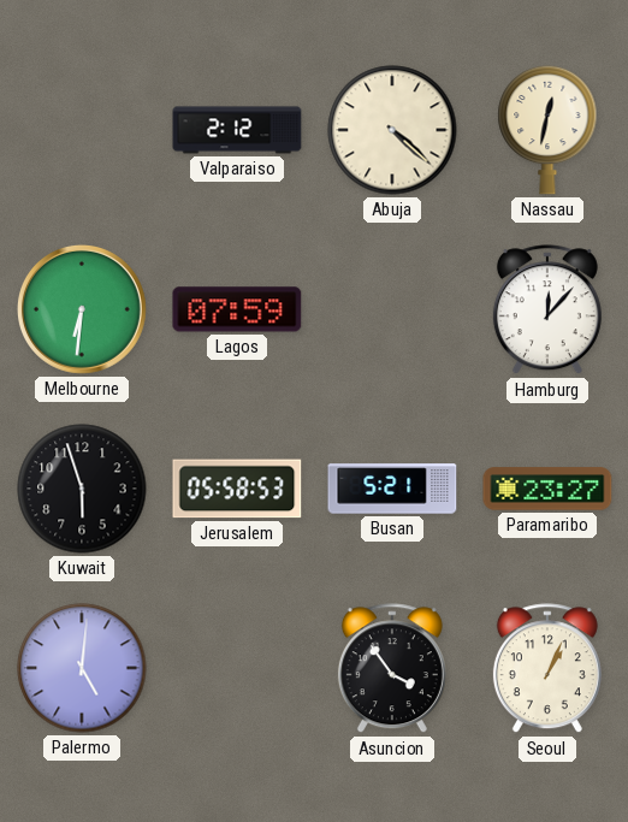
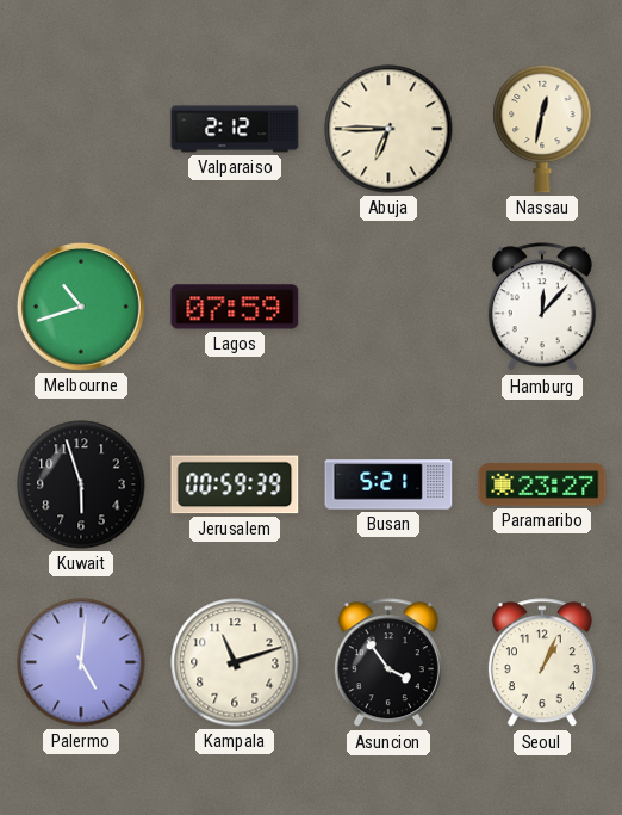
Abuja: 4:22 -> 6:45
Melbourne: 6:31 -> 10:42
Jerusalem: 05:58 -> 00:59
Kampala: none -> 11:12
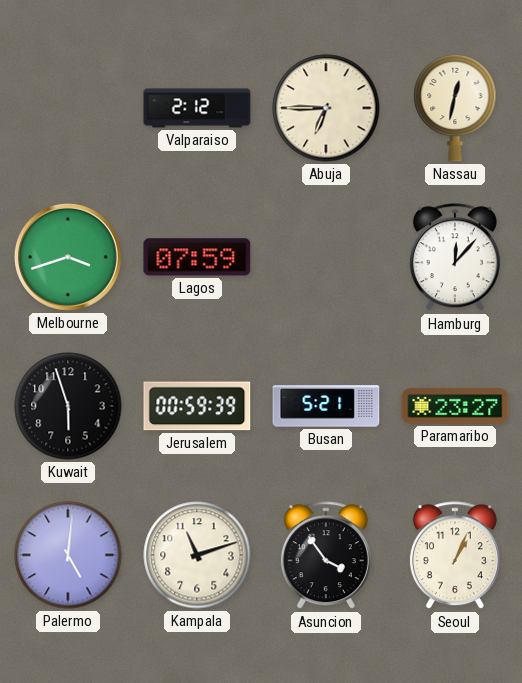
Melbourne: 10:42 -> 3:42
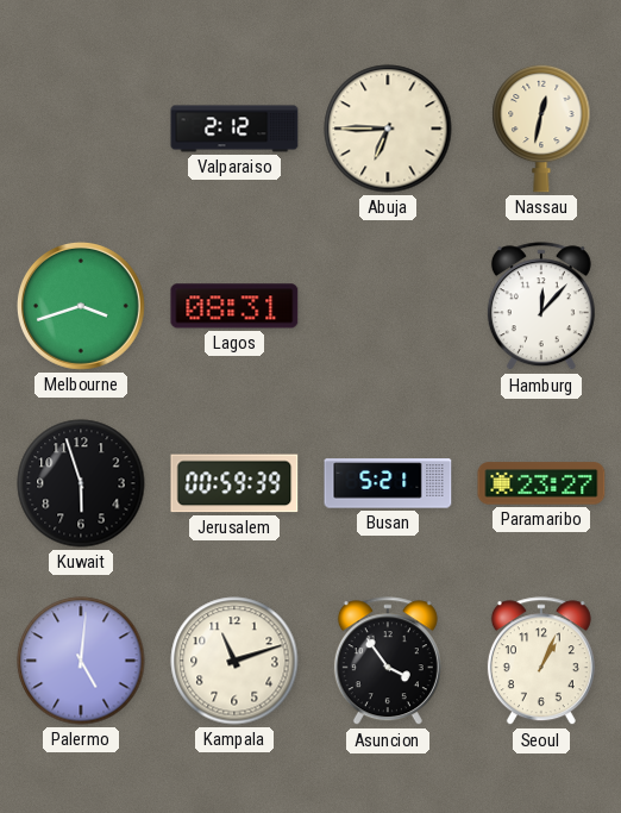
Lagos: 07:59 -> 08:31
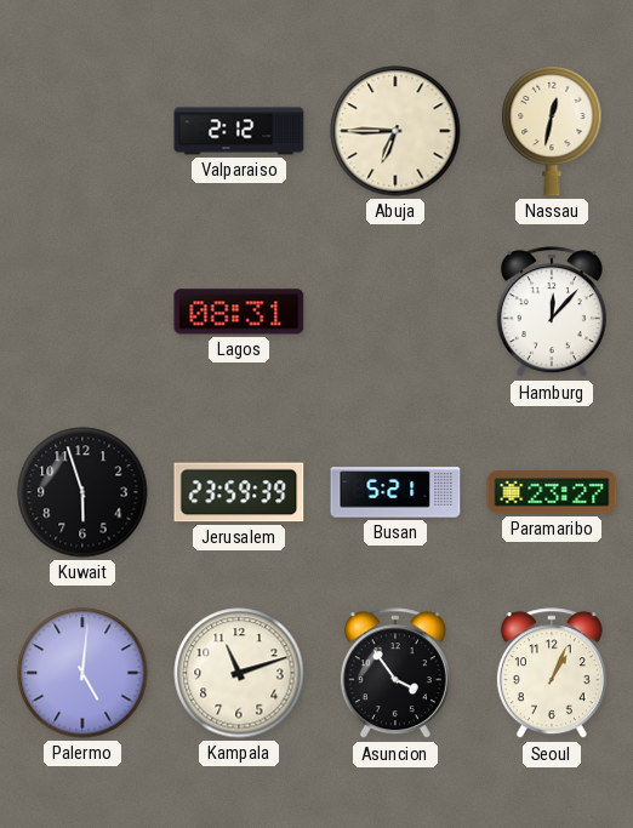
Melbourne: 3:42 -> none
Jerusalem: 00:59 -> 23:59
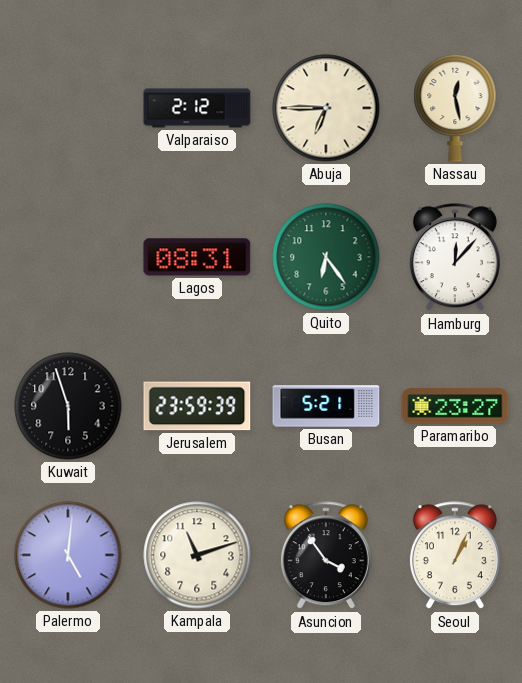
Nassau: 12:32 -> 12:28
Quito: none -> 6:24
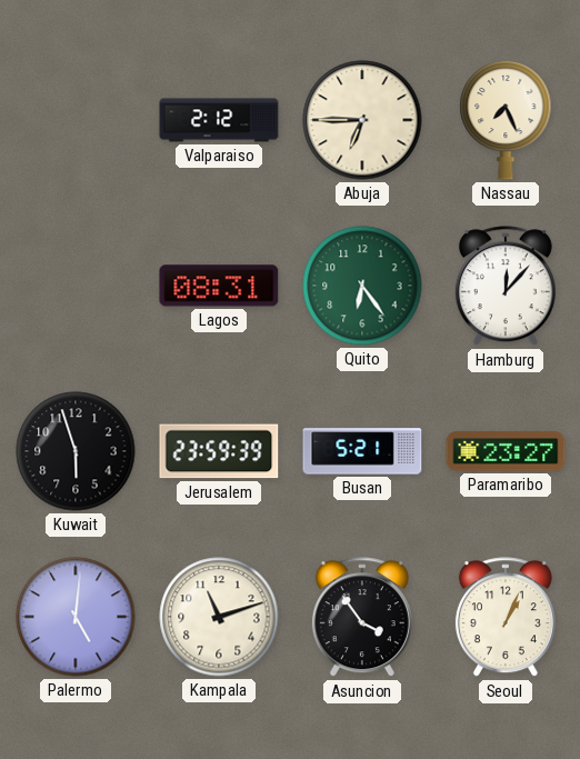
Nassau: 12:28 -> 7:26
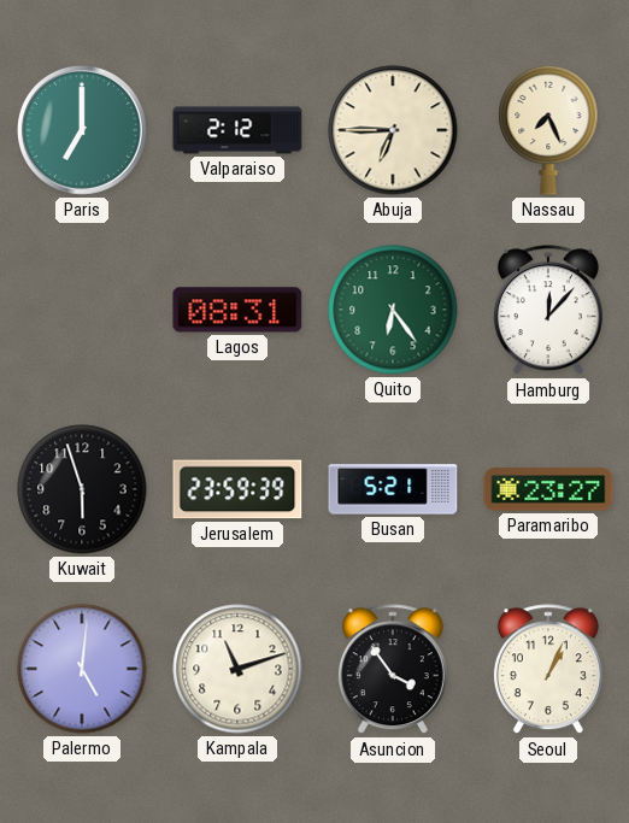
Paris: none -> 7:00
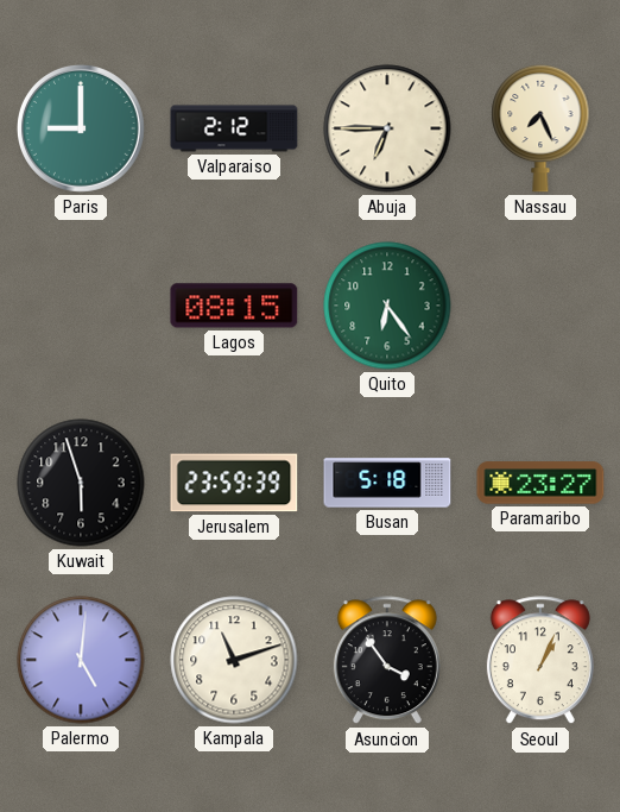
Paris: 7:00 -> 9:00
Lagos: 08:31 -> 08:15
Hamburg: 12:07 -> none
Busan: 5:21 -> 5:18
